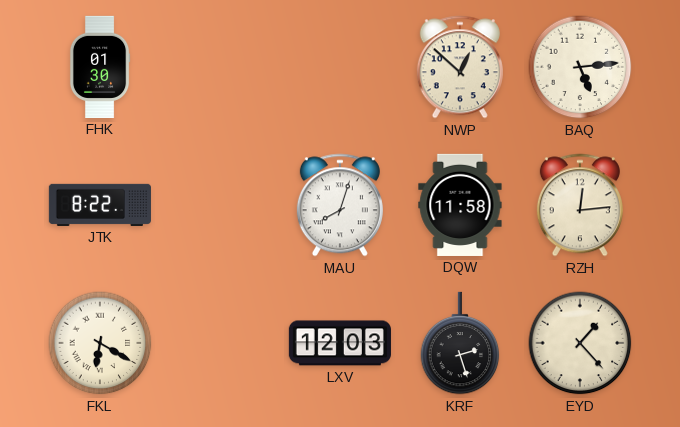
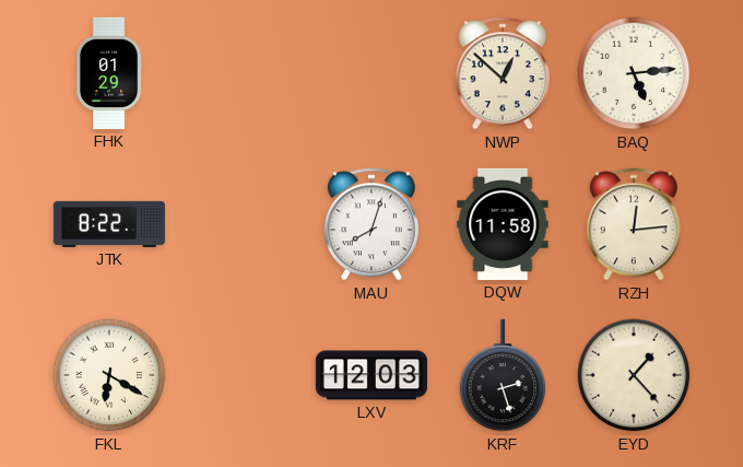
FHK: 01:30 -> 01:29
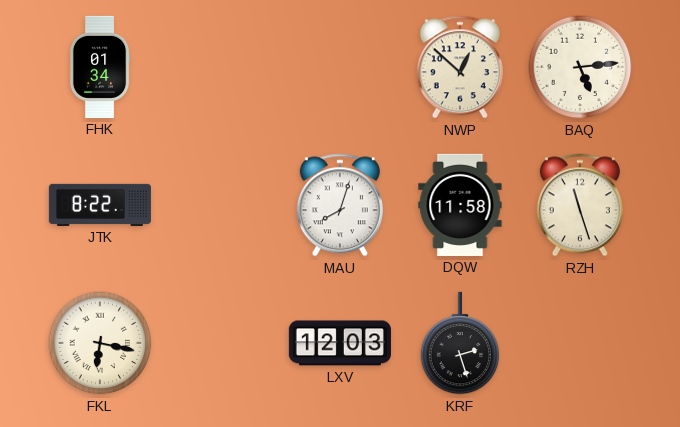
FHK: 01:29 -> 01:34
RZH: 12:14 -> 11:27
FKL: 6:20 -> 6:17
EYD: 1:23 -> none
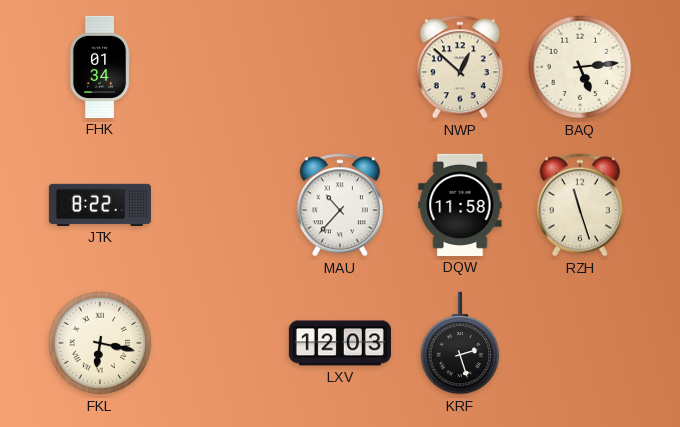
MAU: 8:03 -> 10:37
